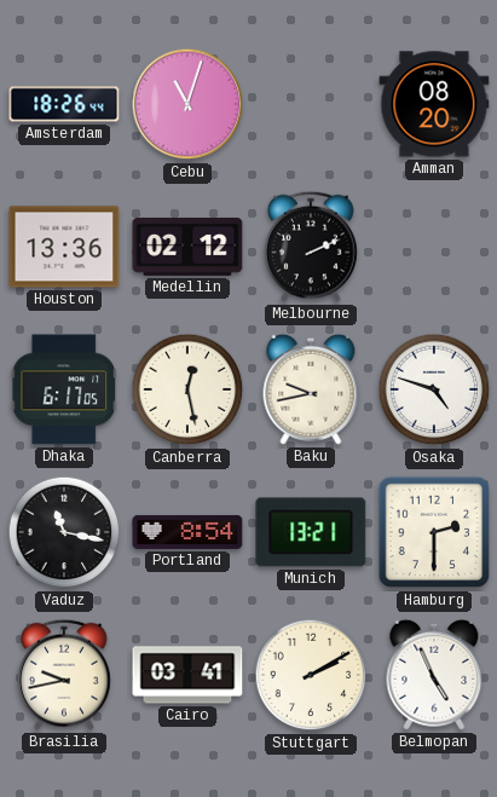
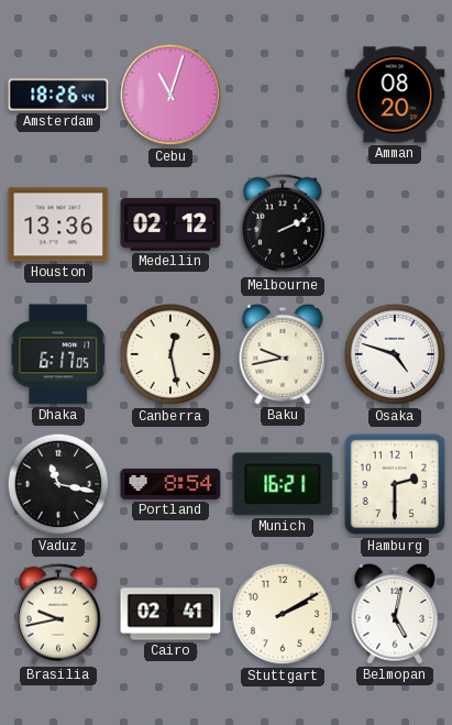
Munich: 13:21 -> 16:21
Cairo: 03:41 -> 02:41
Belmopan: 4:56 -> 5:02
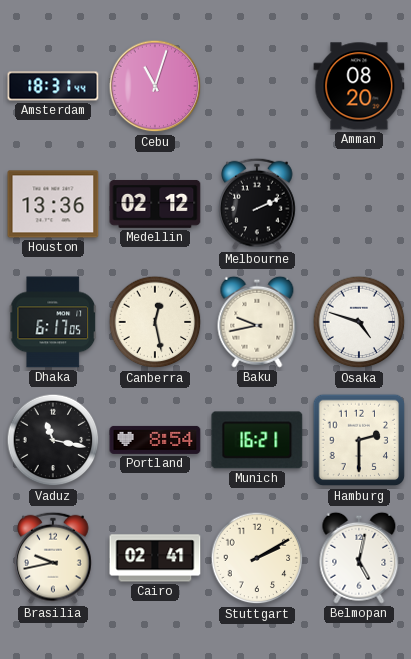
Amsterdam: 18:26 -> 18:31
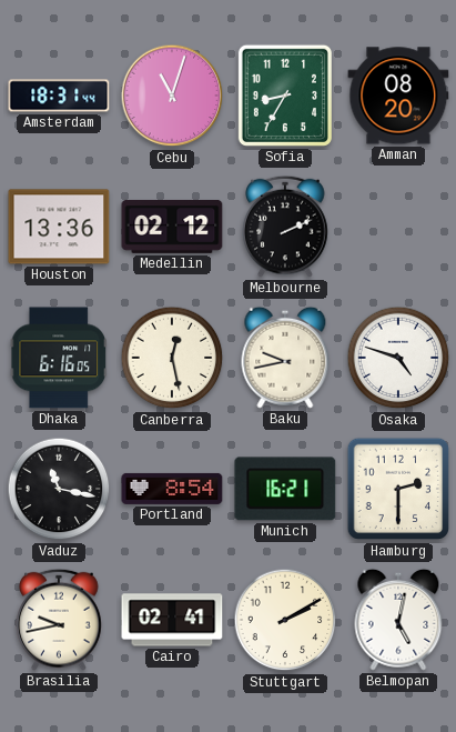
Sofia: none -> 8:35
Dhaka: 6:17 -> 6:16
